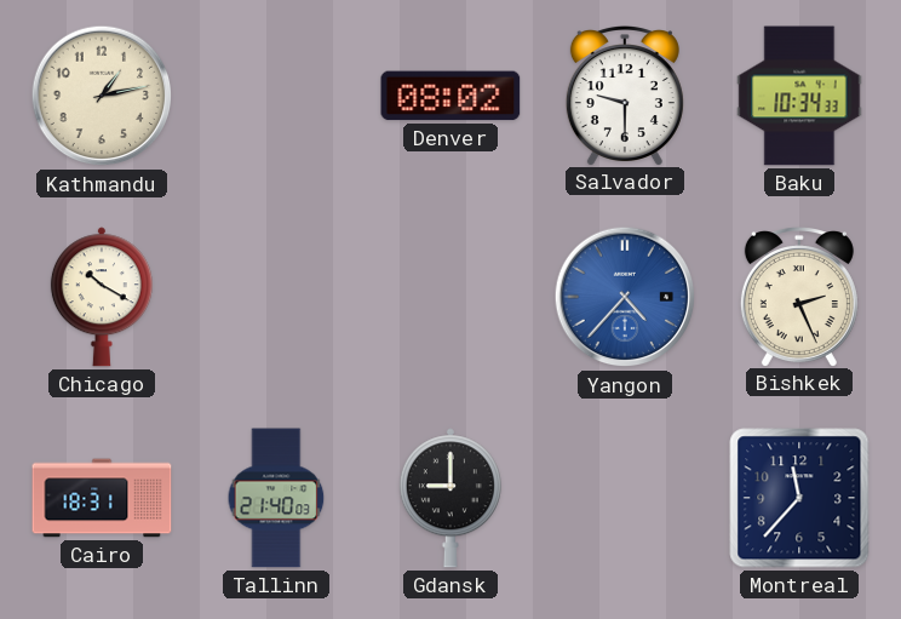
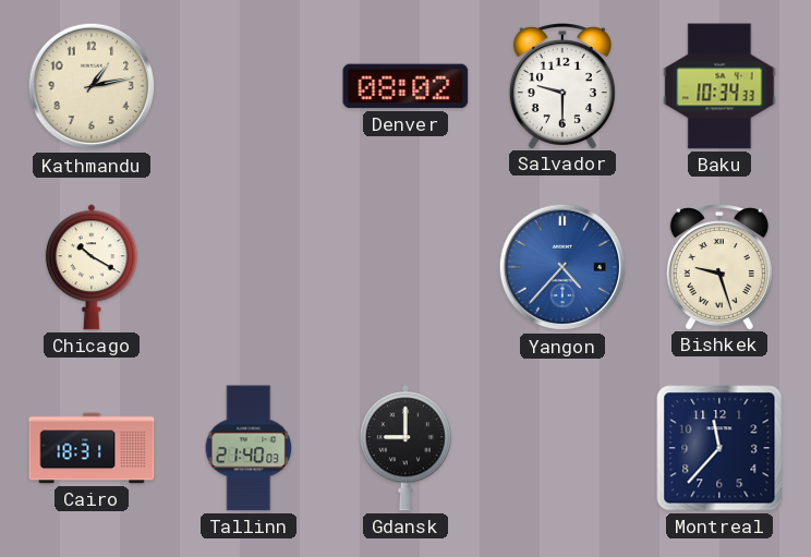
Bishkek: 2:26 -> 9:27
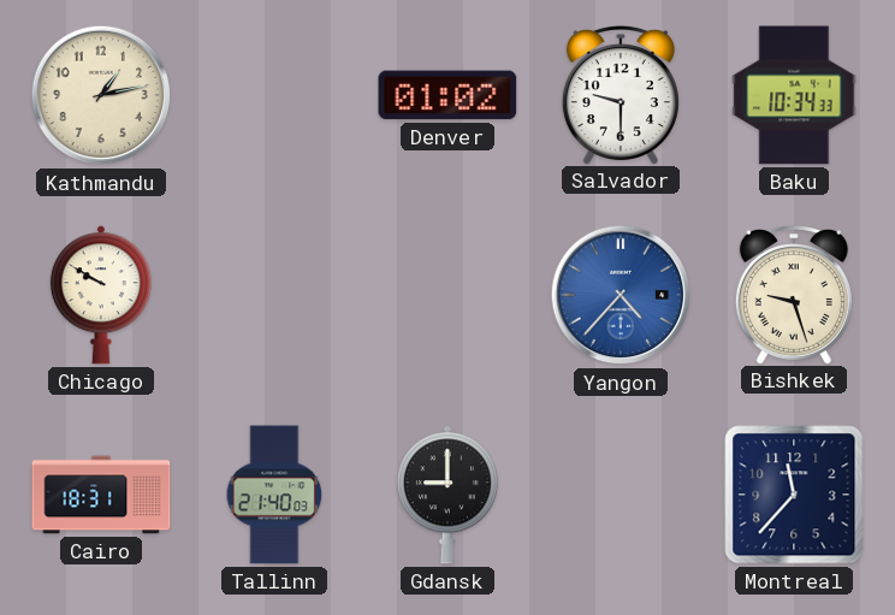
Denver: 08:02 -> 01:02
Chicago: 10:20 -> 9:50
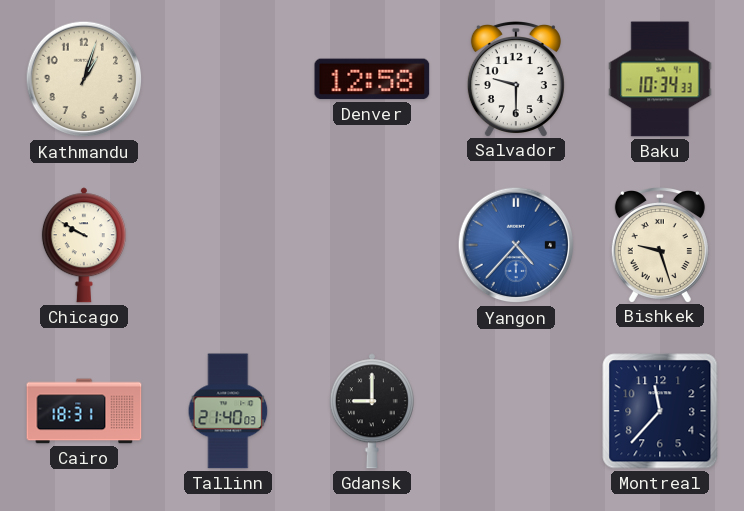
Kathmandu: 1:13 -> 1:03
Denver: 01:02 -> 12:58
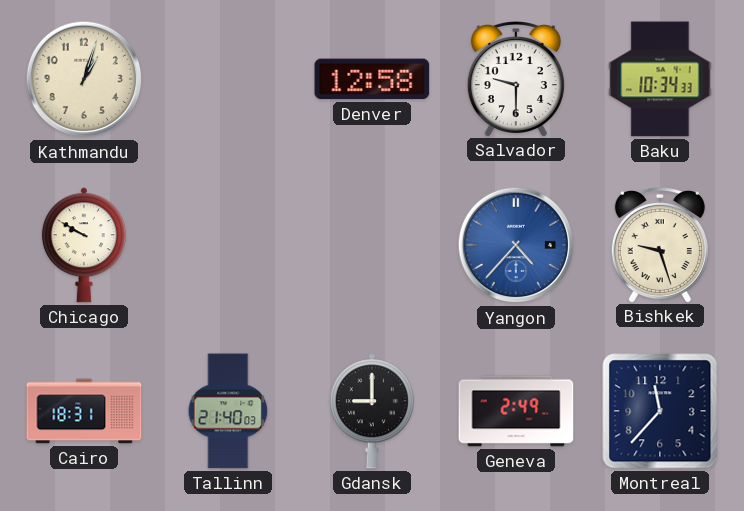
Geneva: none -> 2:49
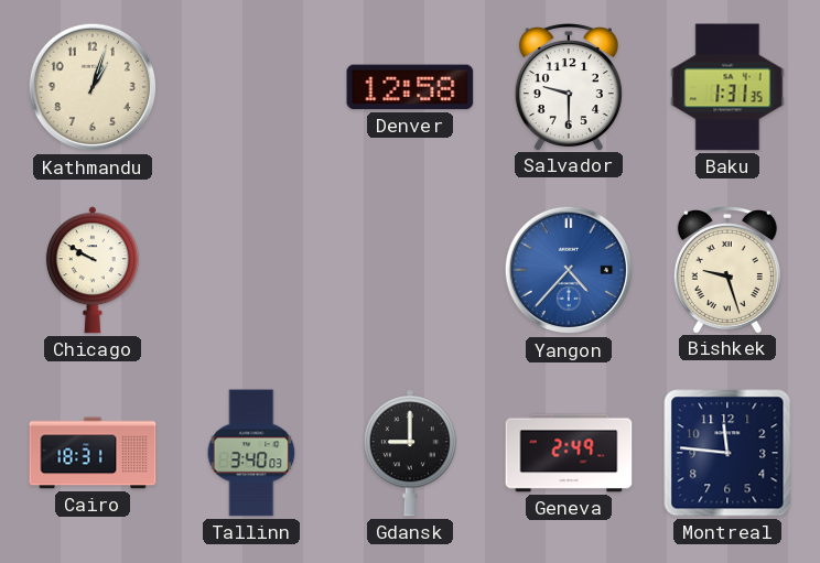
Baku: 10:34 -> 1:31
Tallinn: 21:40 -> 3:40
Montreal: 11:37 -> 11:46
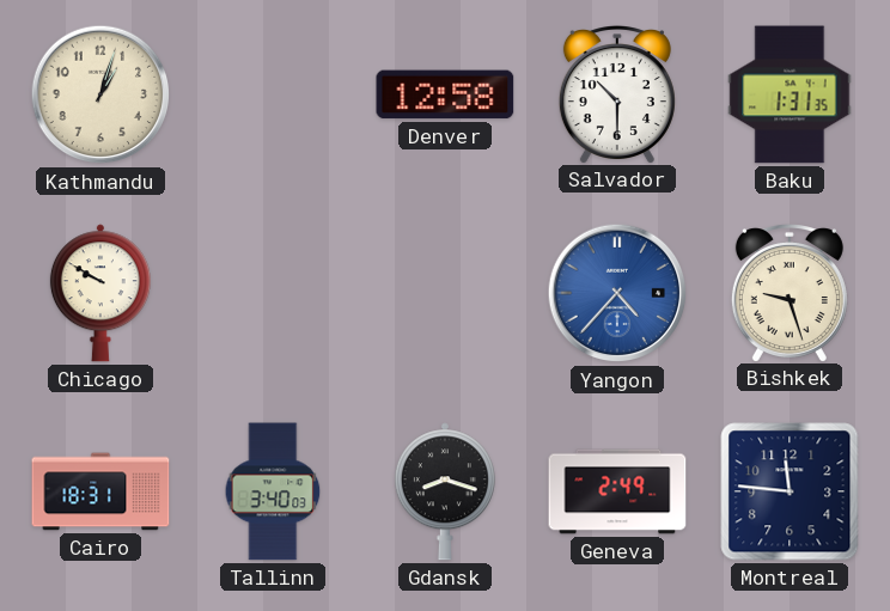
Salvador: 9:30 -> 10:30
Gdansk: 9:00 -> 8:18
